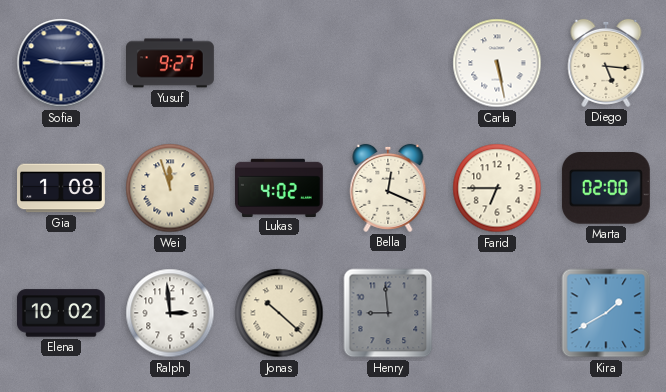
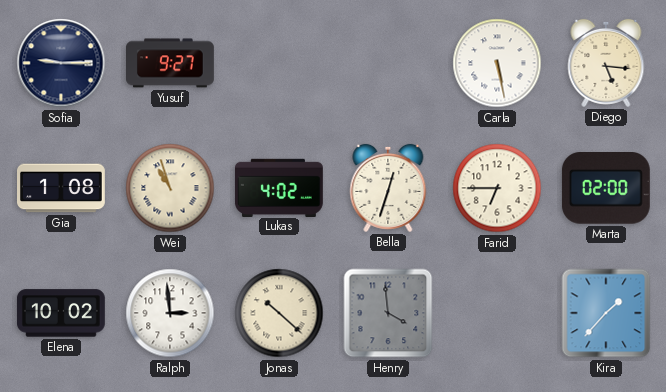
Wei: 11:57 -> 10:57
Bella: 12:19 -> 12:33
Henry: 8:59 -> 3:59
Kira: 1:40 -> 1:37
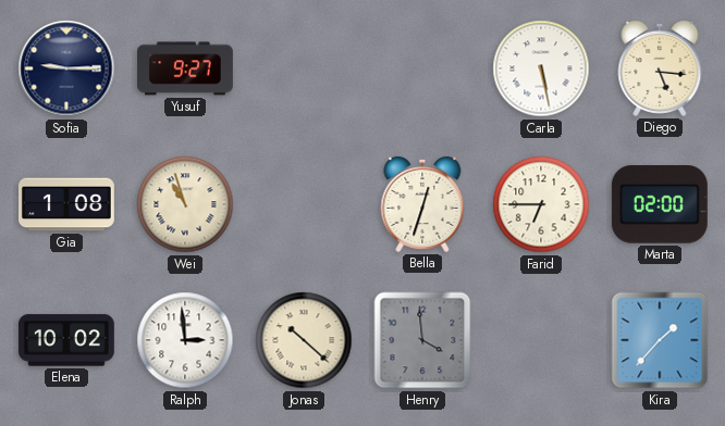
Lukas: 4:02 -> none
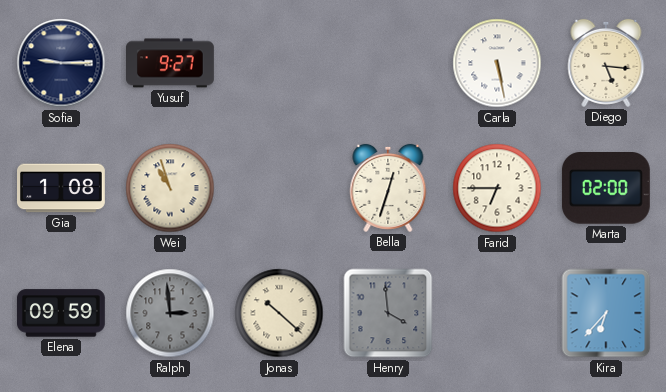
Elena: 10:02 -> 09:59
Ralph dial: white -> grey
Kira: 1:37 -> 6:37
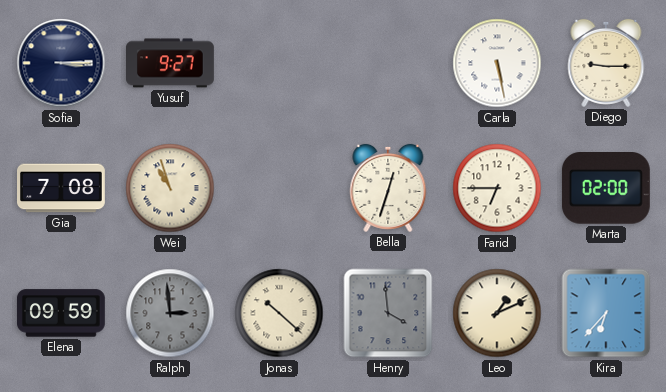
Sofia: 9:15 -> 3:15
Diego: 5:16 -> 9:15
Gia: 1:08 -> 7:08
Leo: none -> 1:11
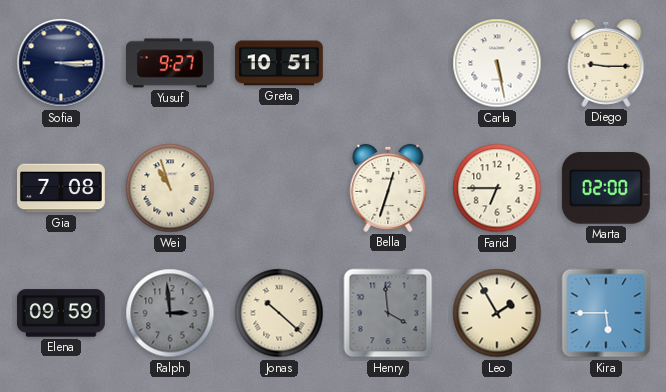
Greta: none -> 10:51
Leo: 1:11 -> 1:55
Kira: 6:37 -> 5:45
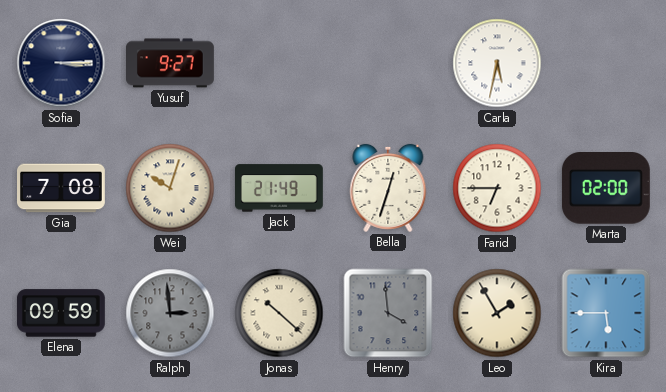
Greta: 10:51 -> none
Carla: 5:28 -> 5:32
Diego: 9:15 -> none
Wei: 10:57 -> 10:03
Jack: none -> 21:49
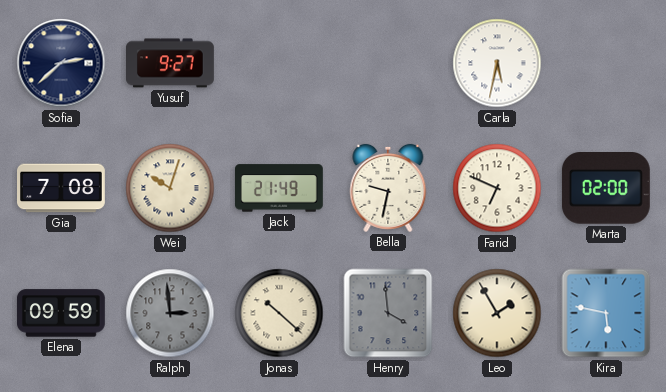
Sofia: 3:15 -> 2:38
Bella: 12:33 -> 9:32
Farid: 6:45 -> 6:49
Kira: 5:45 -> 5:47
